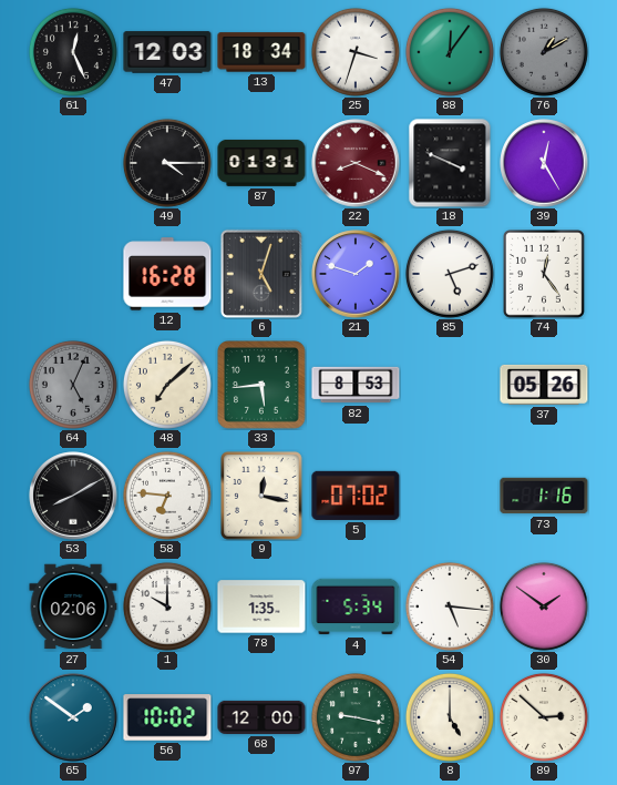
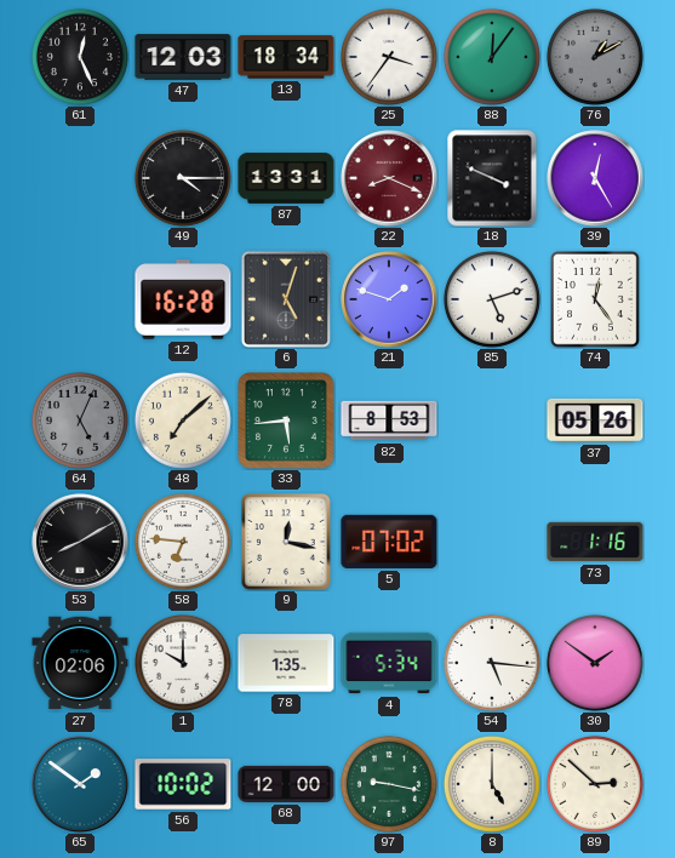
25: 3:33 -> 3:36
87: 01:31 -> 13:31
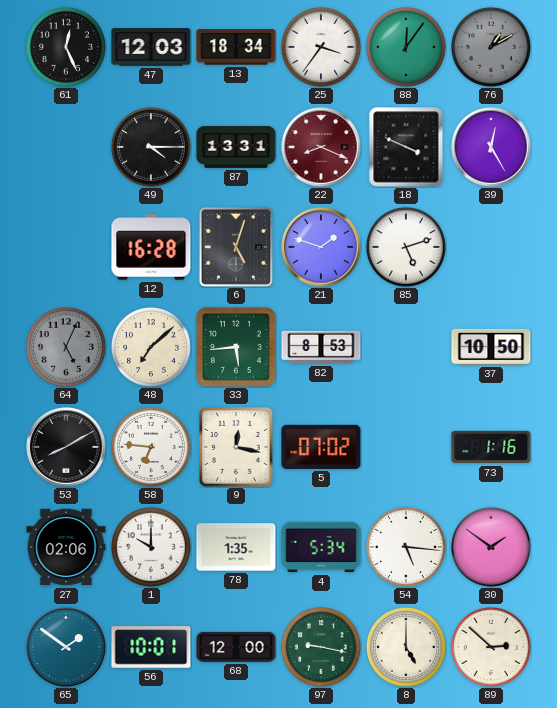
74: 12:24 -> none
37: 05:26 -> 10:50
56: 10:02 -> 10:01
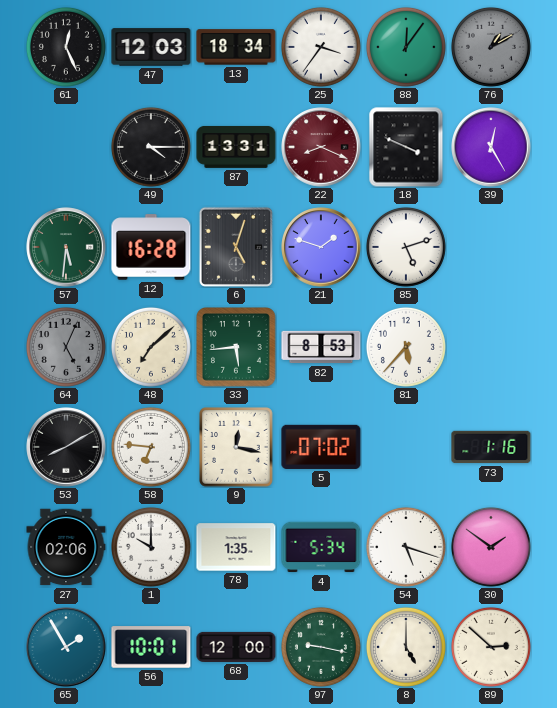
57: none -> 5:31
81: none -> 5:37
37: 10:50 -> none
54: 5:16 -> 5:18
65: 1:51 -> 1:55
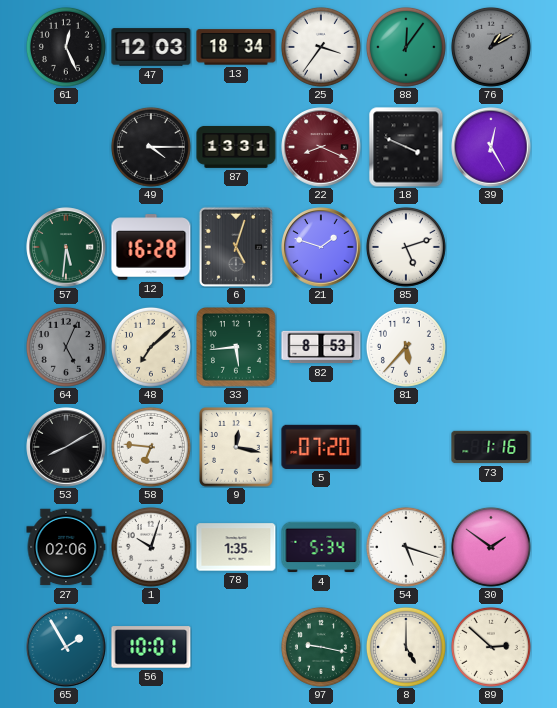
5: 07:02 -> 07:20
1: 10:00 -> 10:03
68: 12:00 -> none
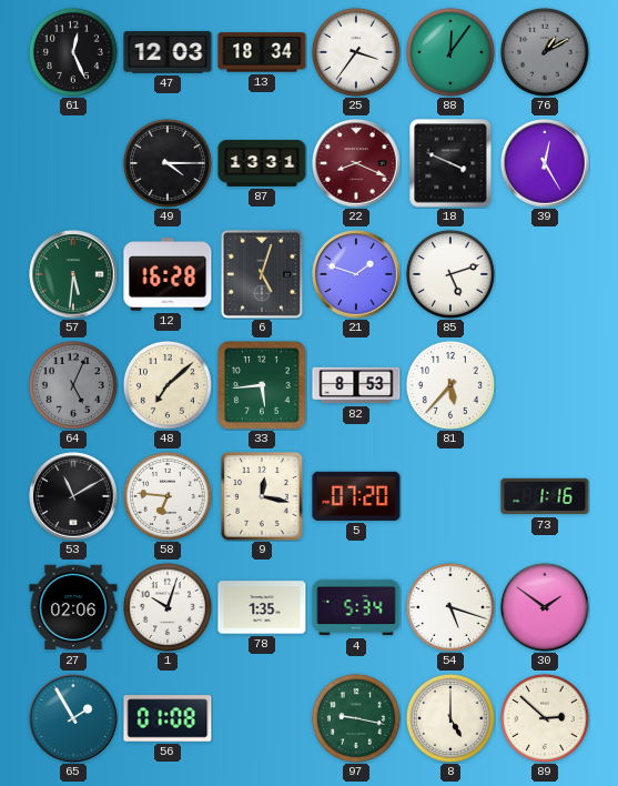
53: 8:10 -> 11:10
56: 10:01 -> 01:08
